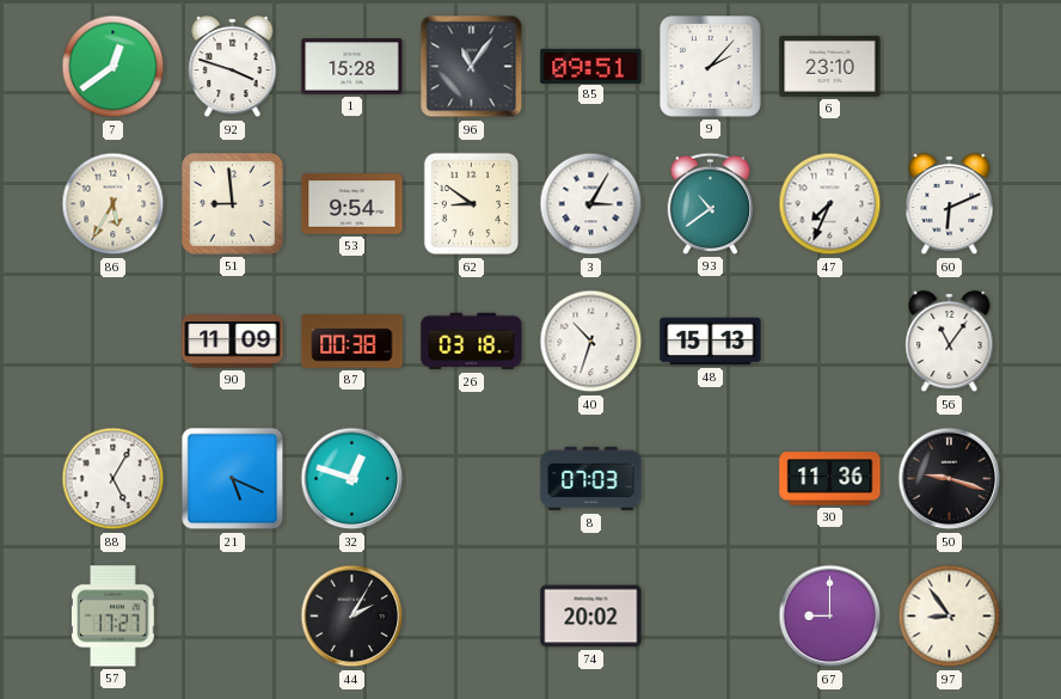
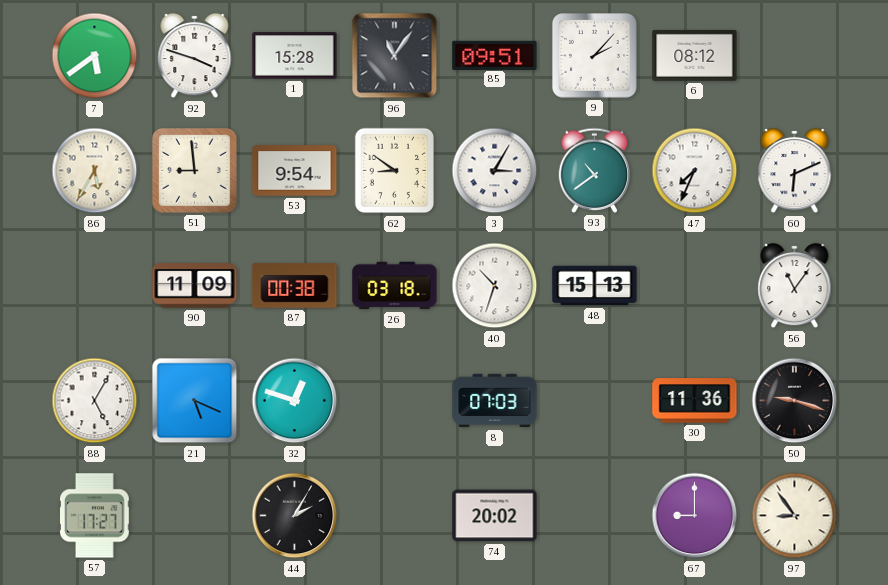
7: 12:39 -> 5:39
6: 23:10 -> 08:12
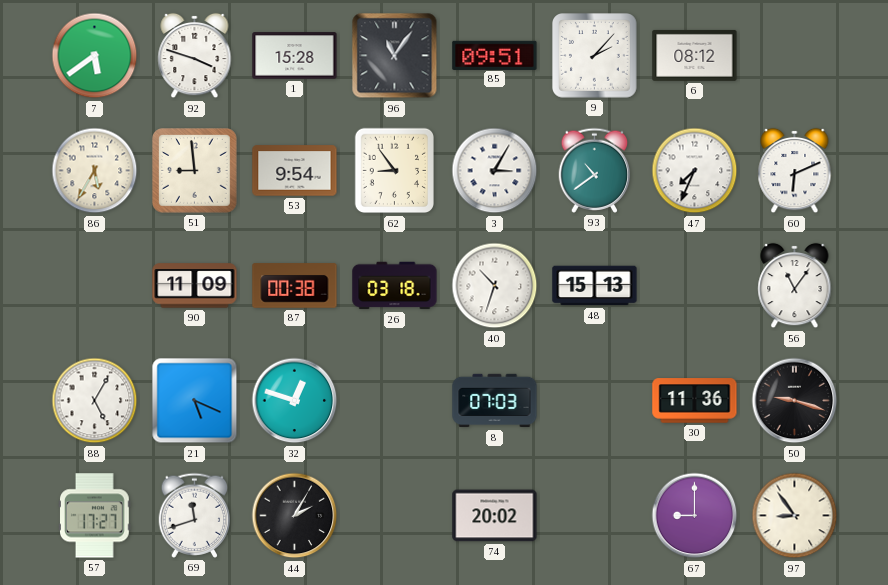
62: 8:51 -> 8:54
69: none -> 11:42
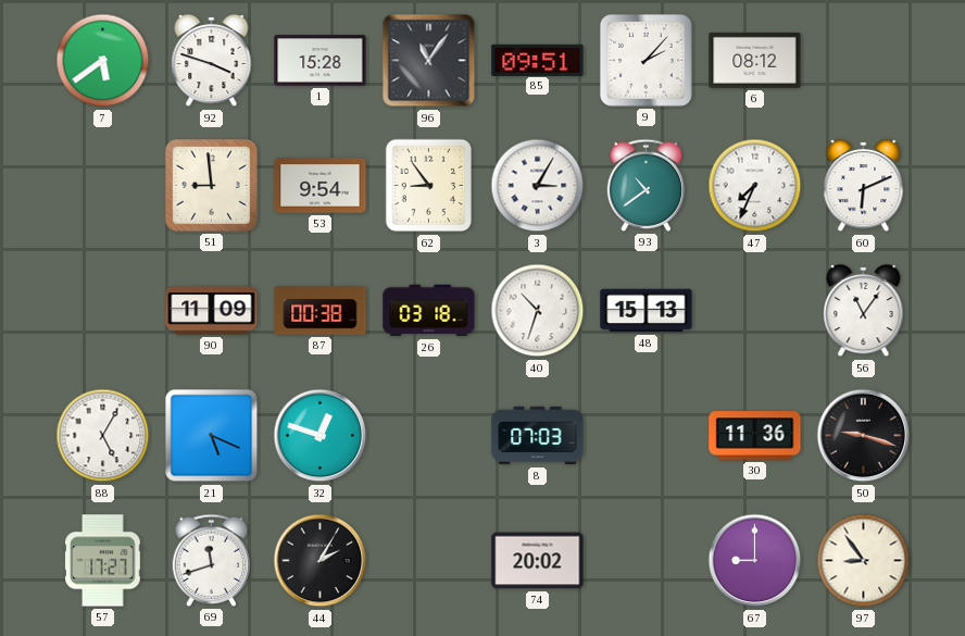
86: 5:35 -> none
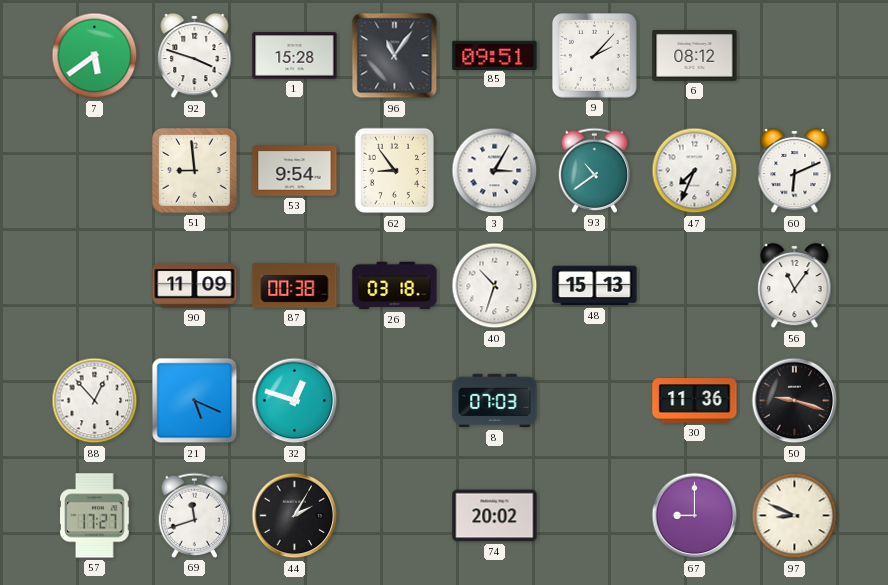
88: 5:05 -> 12:53
97: 8:54 -> 8:49
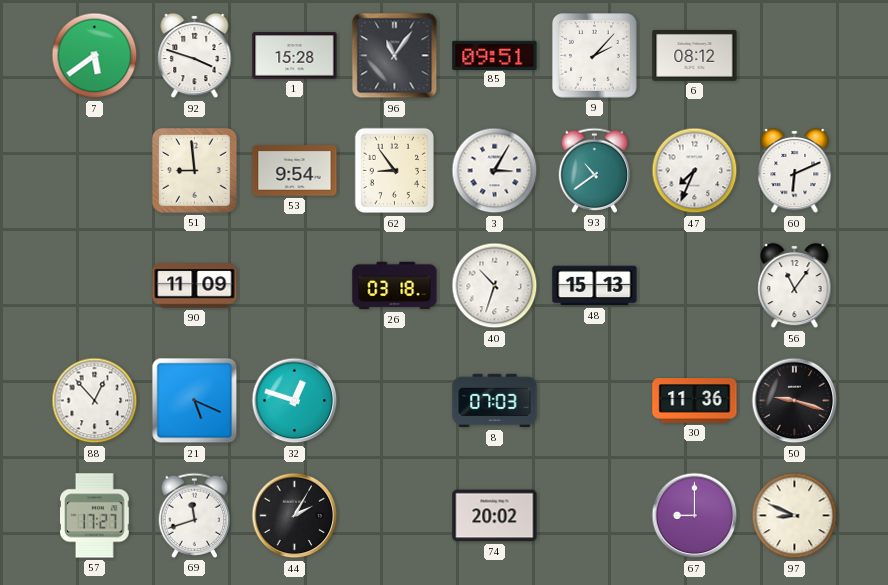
87: 00:38 -> none
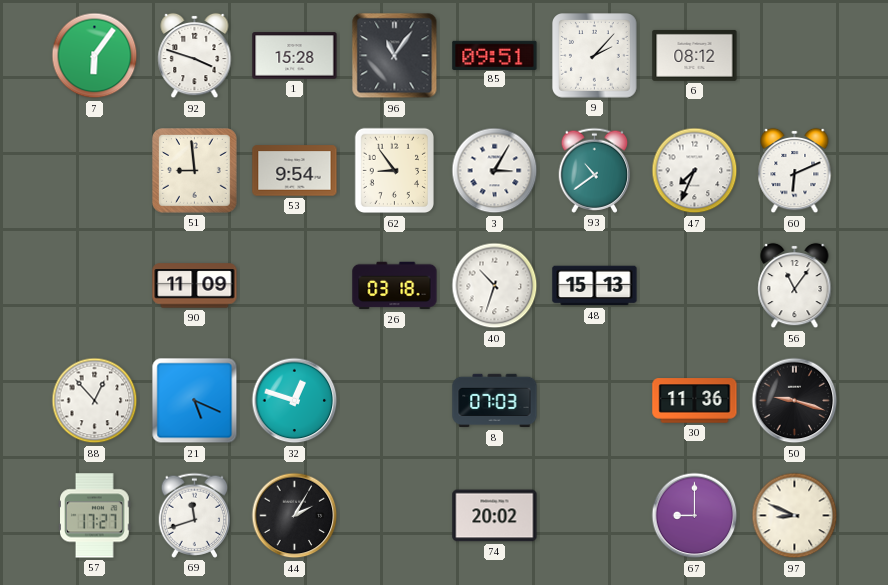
7: 5:39 -> 6:06
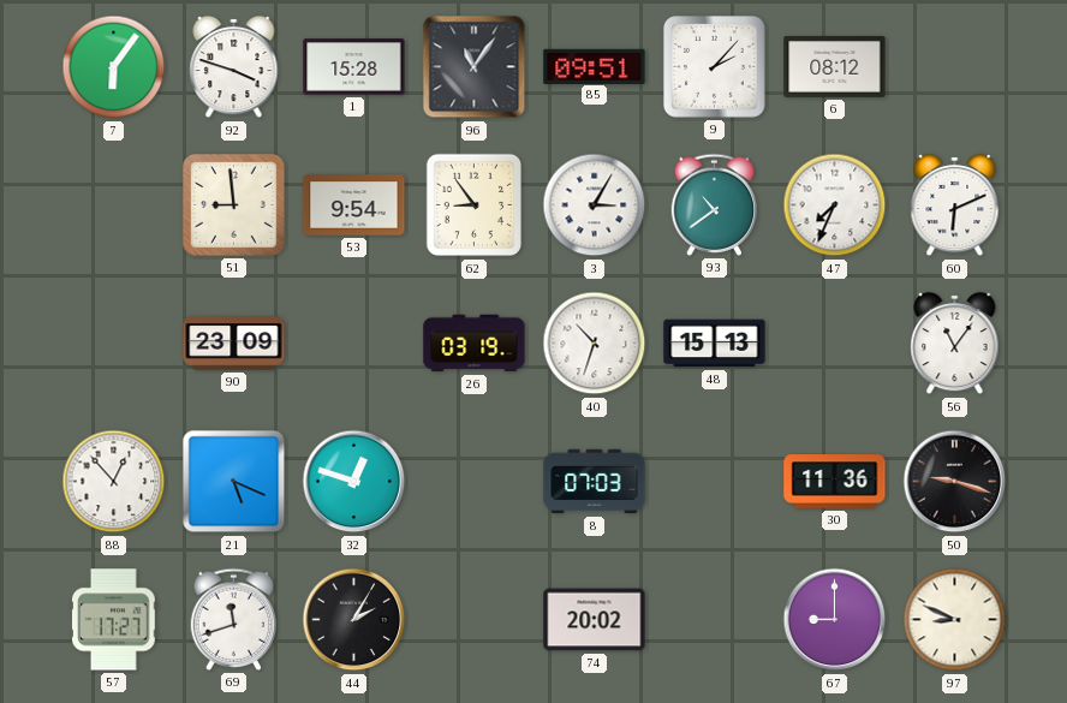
90: 11:09 -> 23:09
26: 03:18 -> 03:19
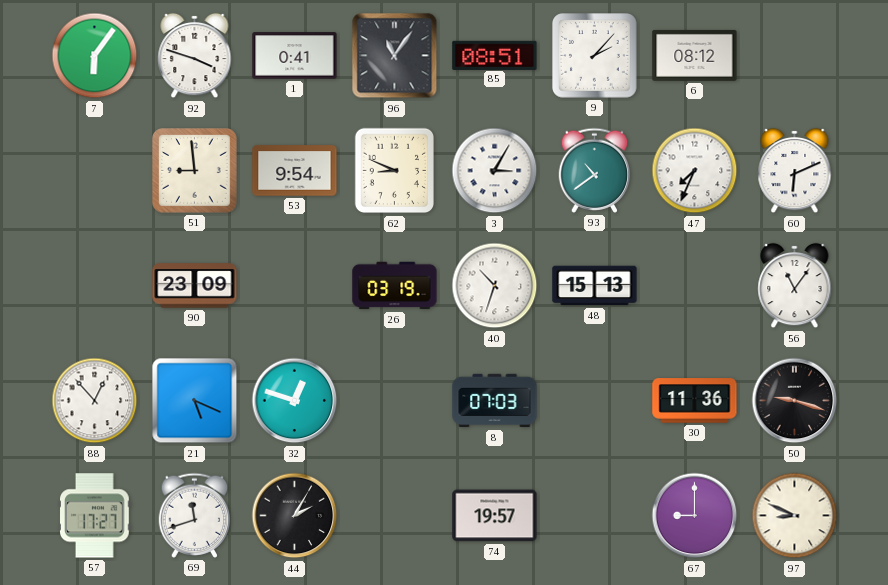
1: 15:28 -> 0:41
85: 09:51 -> 08:51
62: 8:54 -> 8:49
74: 20:02 -> 19:57
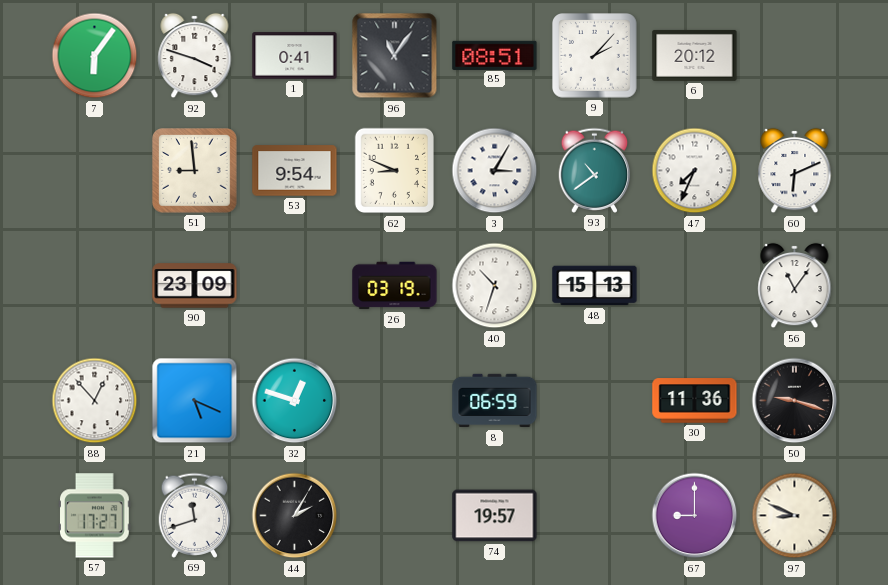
6: 08:12 -> 20:12
8: 07:03 -> 06:59
